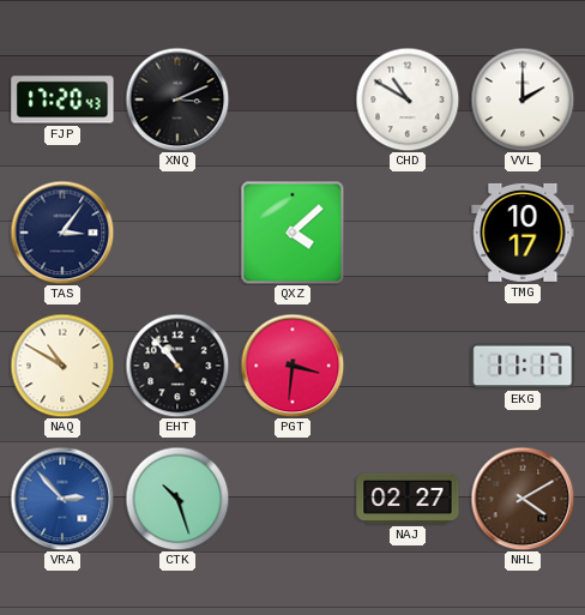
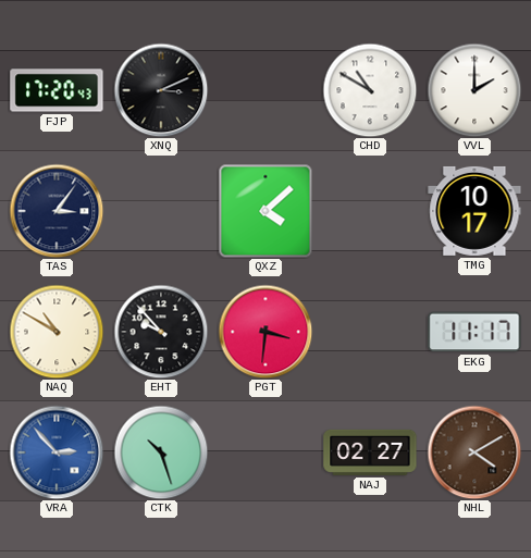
EHT: 10:53 -> 9:53
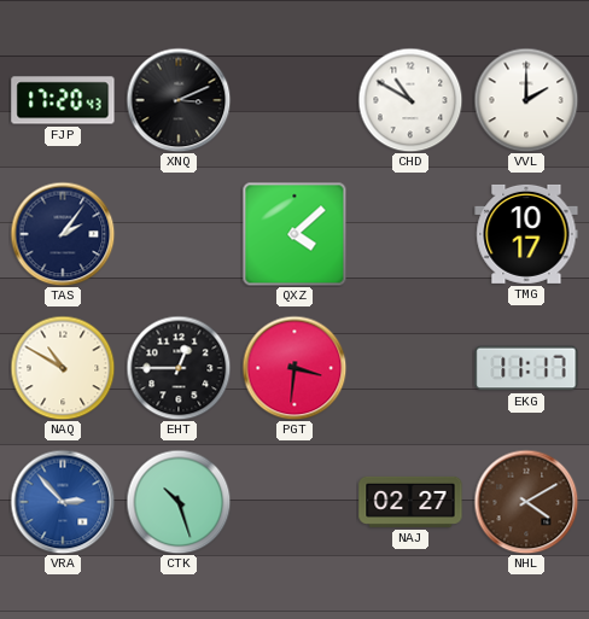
TAS: 3:06 -> 2:06
EHT: 9:53 -> 12:45
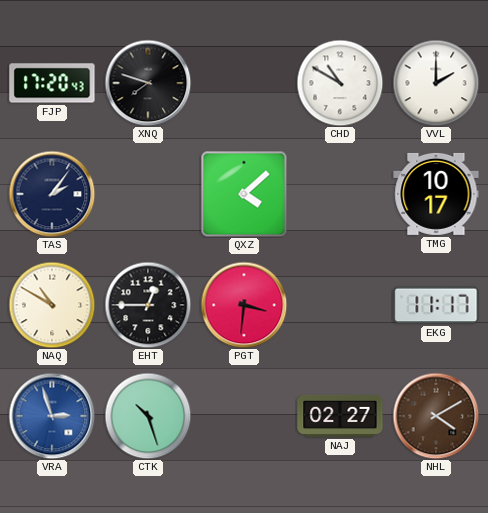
XNQ: 3:11 -> 7:48
VRA: 2:53 -> 2:57
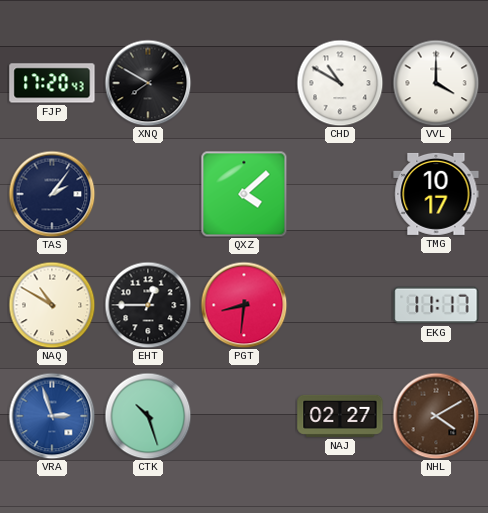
XNQ: 7:48 -> 7:50
VVL: 2:00 -> 4:00
PGT: 3:31 -> 8:31
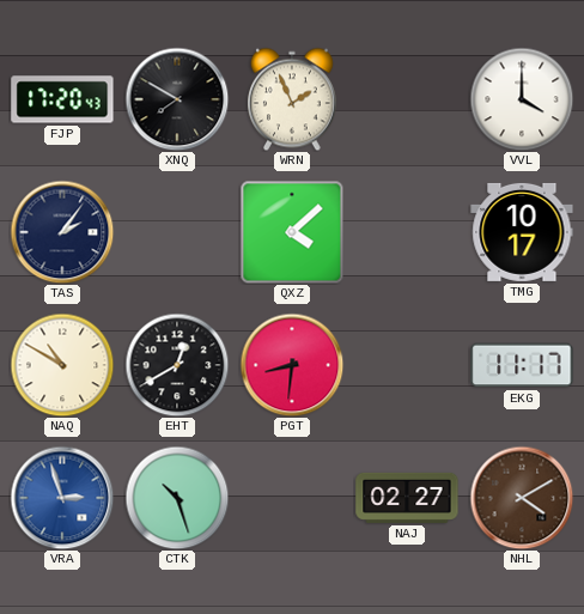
WRN: none -> 1:56
CHD: 10:50 -> none
EHT: 12:45 -> 12:40
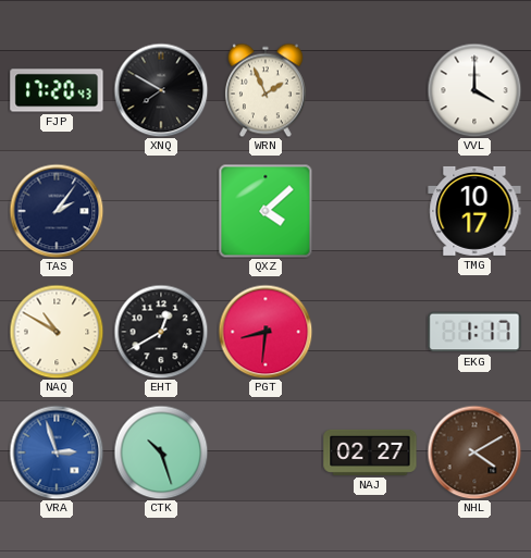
EKG: 11:17 -> 1:17
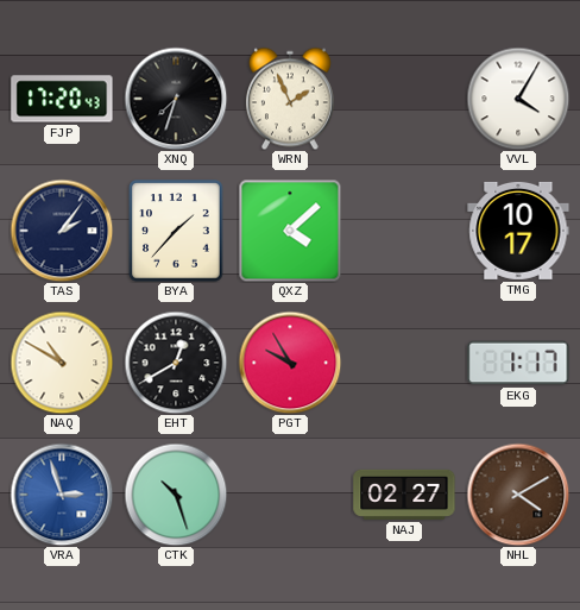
XNQ: 7:50 -> 7:33
VVL: 4:00 -> 4:05
BYA: none -> 1:37
PGT: 8:31 -> 9:55
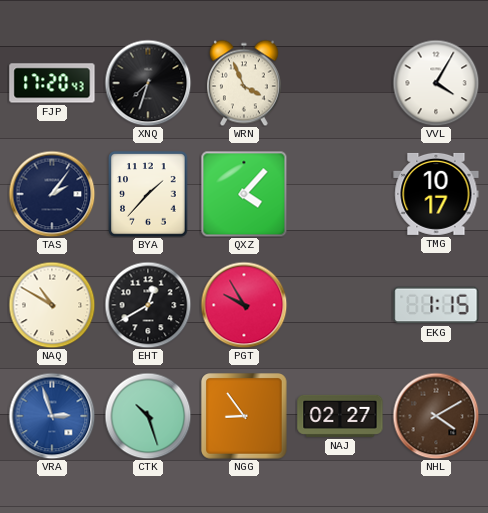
WRN: 1:56 -> 3:56
QXZ: 4:08 -> 4:07
EKG: 1:17 -> 1:15
NGG: none -> 8:54
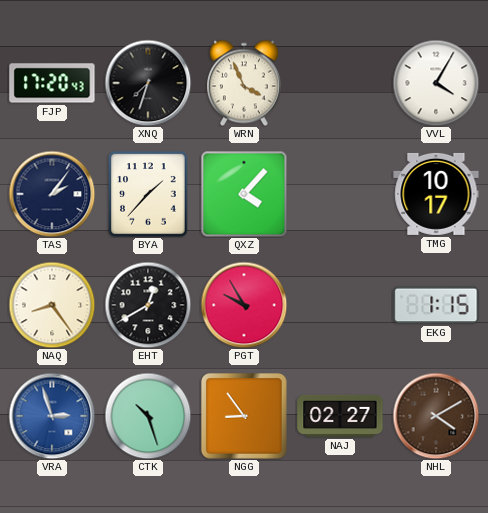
NAQ: 10:50 -> 8:24
